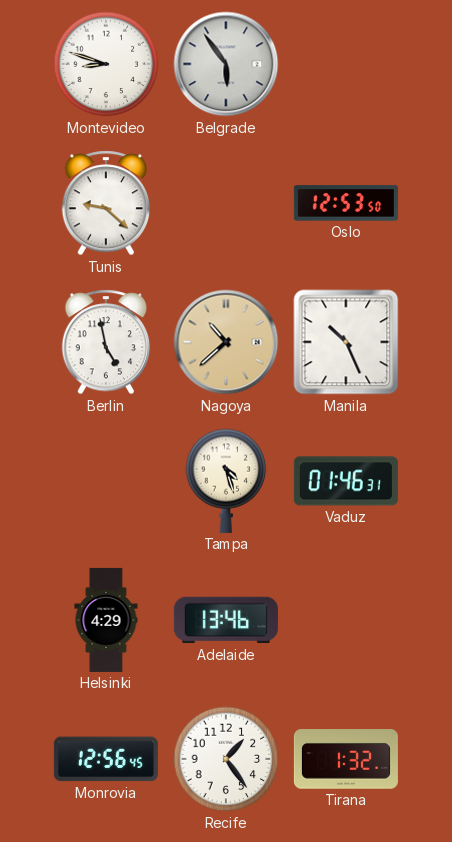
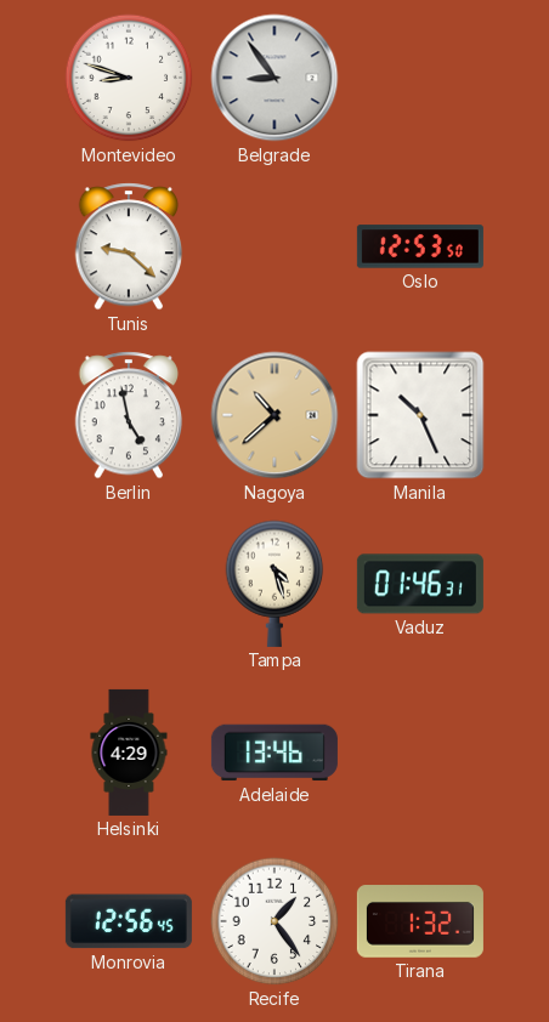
Belgrade: 5:54 -> 8:54
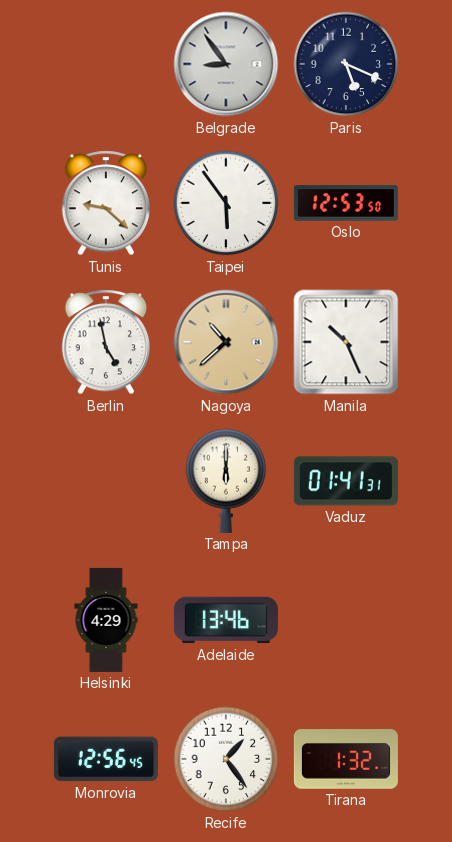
Montevideo: 8:48 -> none
Paris: none -> 5:19
Taipei: none -> 5:54
Tampa: 4:27 -> 6:00
Vaduz: 01:46 -> 01:41
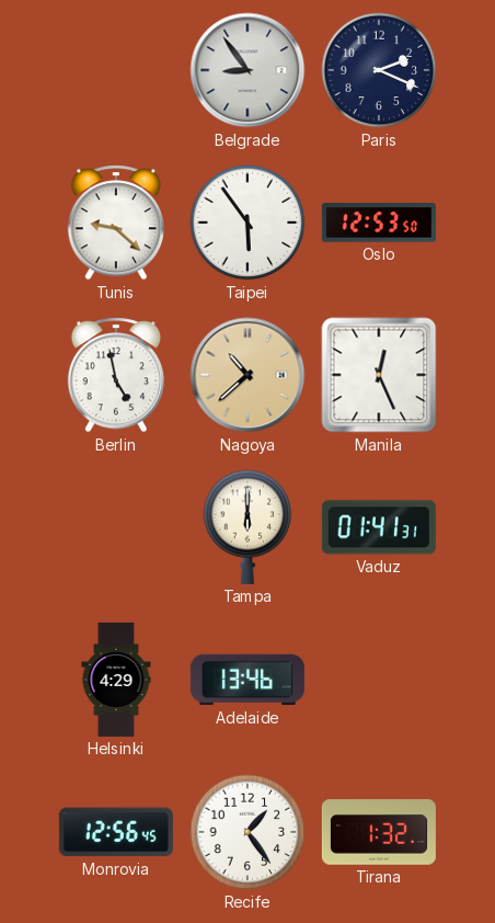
Paris: 5:19 -> 2:19
Manila: 10:26 -> 12:26
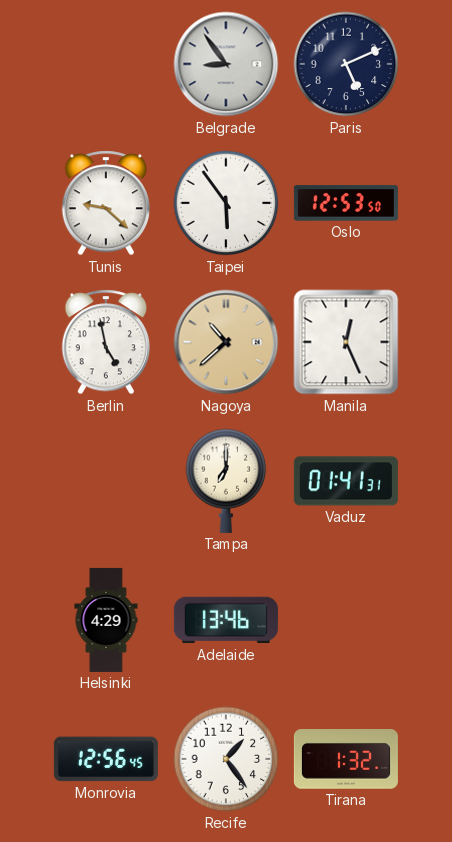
Paris: 2:19 -> 5:11
Tampa: 6:00 -> 7:00
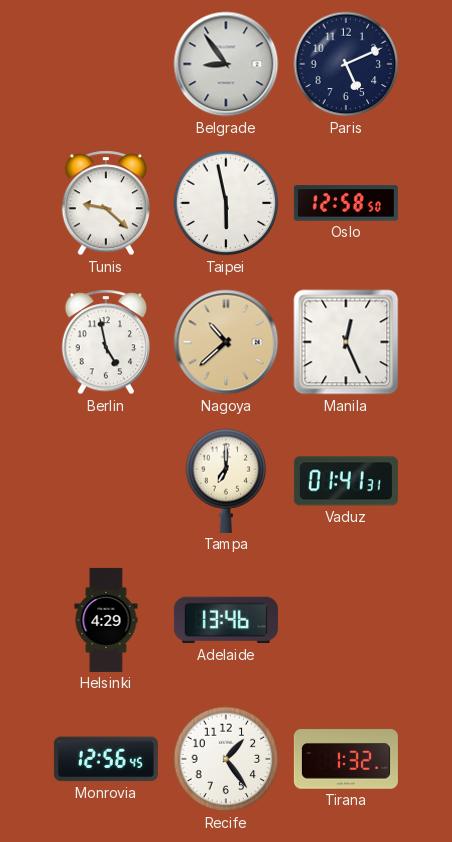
Taipei: 5:54 -> 5:58
Oslo: 12:53 -> 12:58
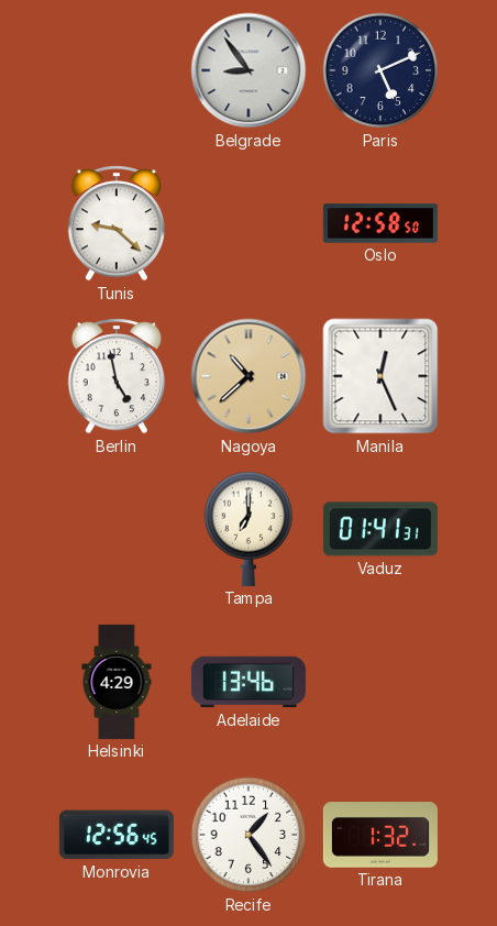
Taipei: 5:58 -> none
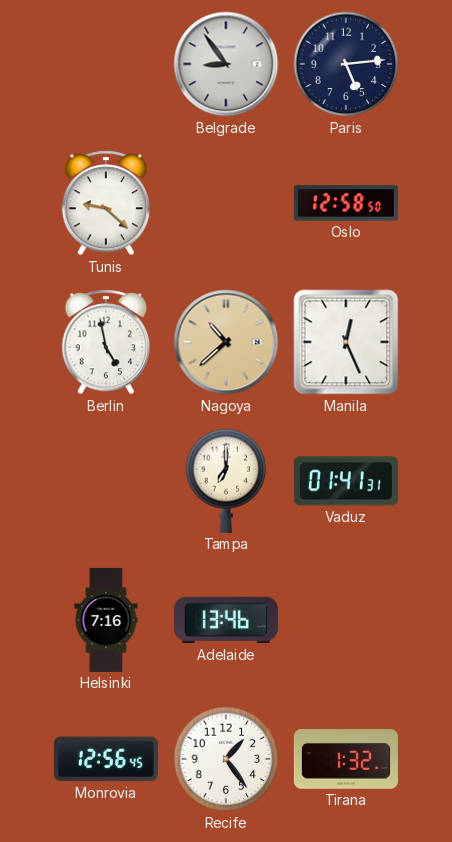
Paris: 5:11 -> 5:14
Helsinki: 4:29 -> 7:16
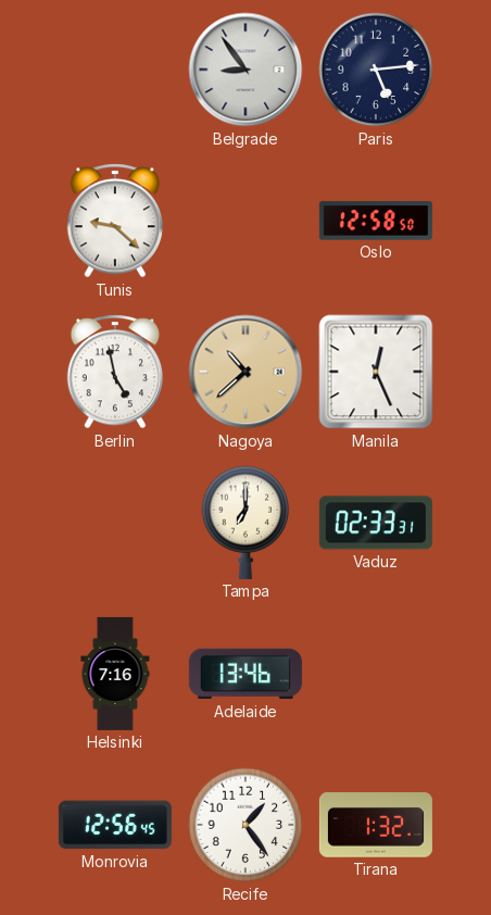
Vaduz: 01:41 -> 02:33
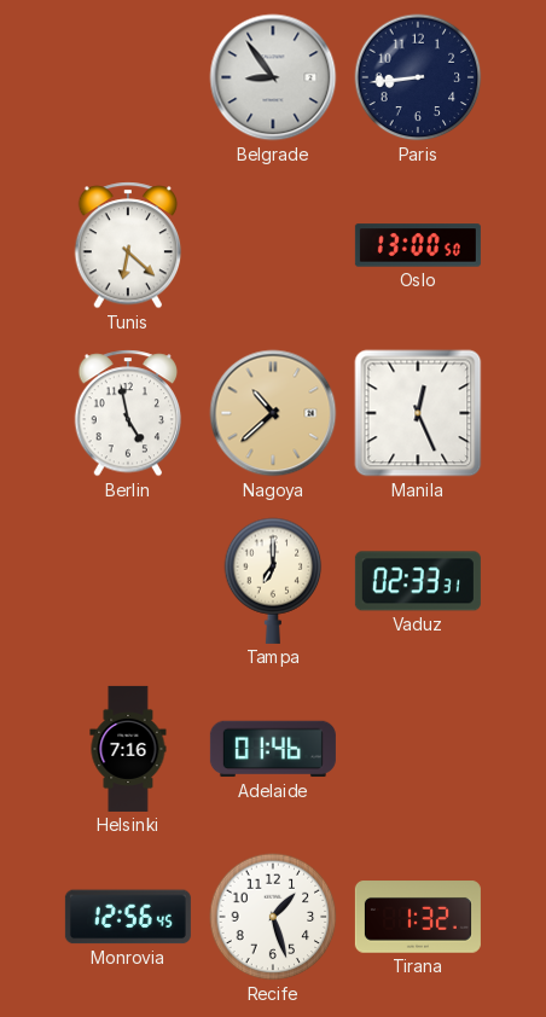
Paris: 5:14 -> 8:44
Tunis: 9:22 -> 6:22
Oslo: 12:58 -> 13:00
Adelaide: 13:46 -> 01:46
Recife: 1:24 -> 1:27
